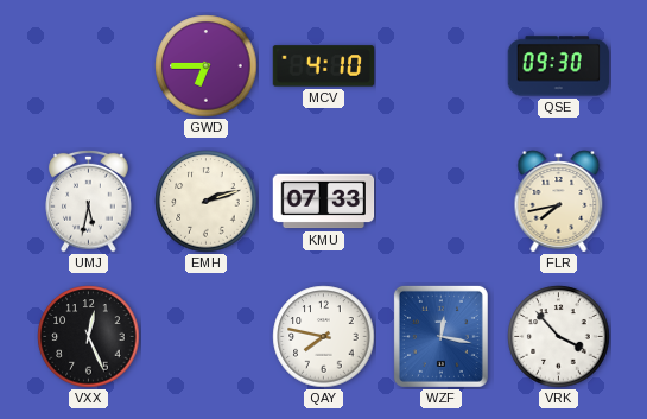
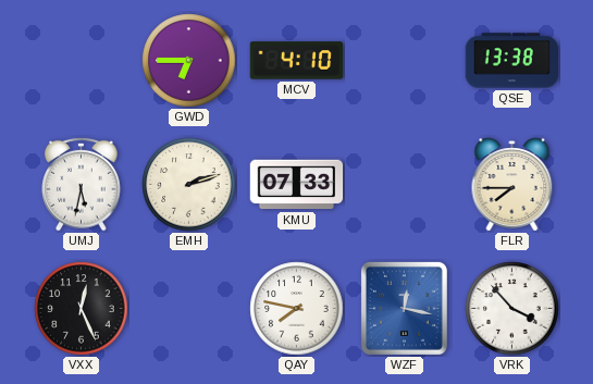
QSE: 09:30 -> 13:38
FLR: 7:43 -> 7:45
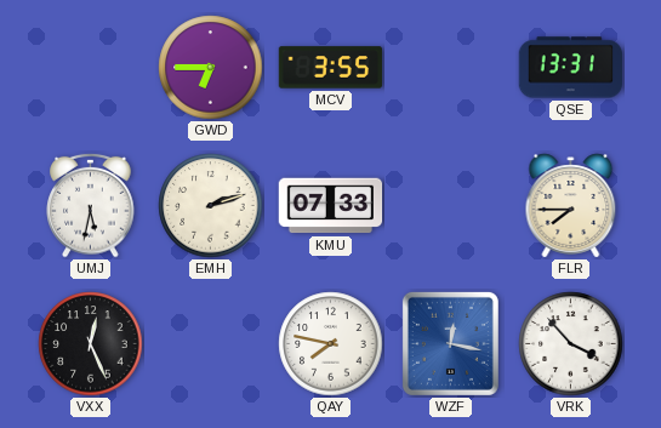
MCV: 4:10 -> 3:55
QSE: 13:38 -> 13:31
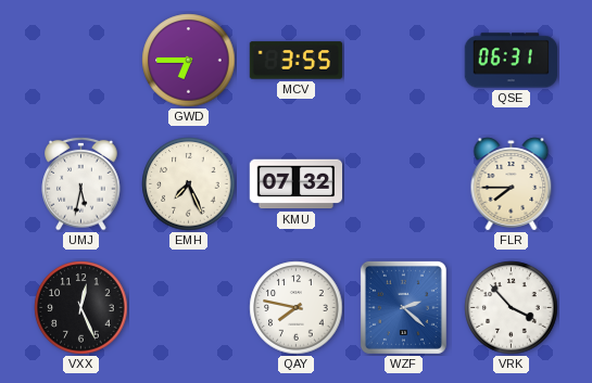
QSE: 13:31 -> 06:31
EMH: 2:12 -> 7:26
KMU: 07:33 -> 07:32
WZF: 12:17 -> 2:22
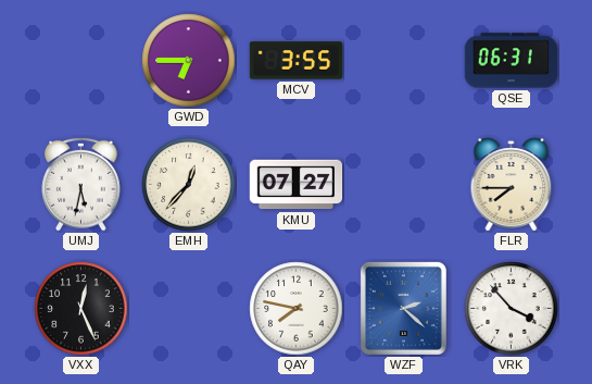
EMH: 7:26 -> 12:37
KMU: 07:32 -> 07:27
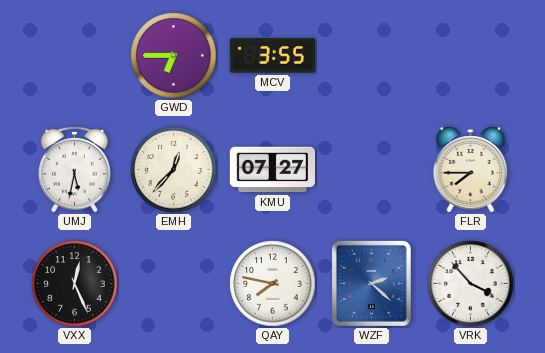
QSE: 06:31 -> none
